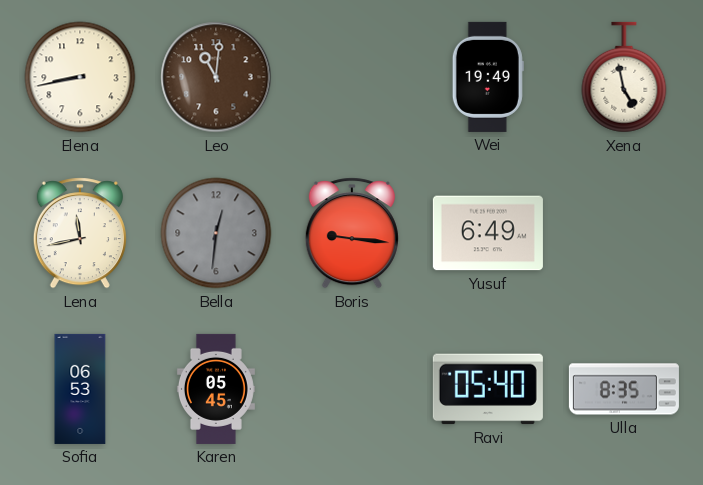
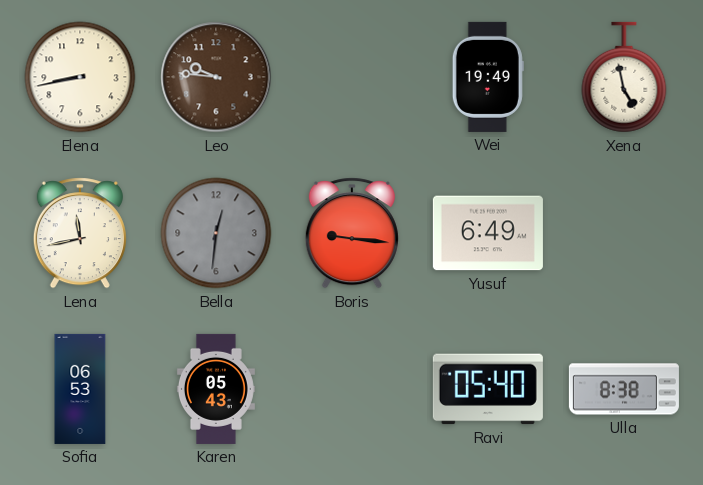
Leo: 11:01 -> 9:46
Karen: 05:45 -> 05:43
Ulla: 8:35 -> 8:38
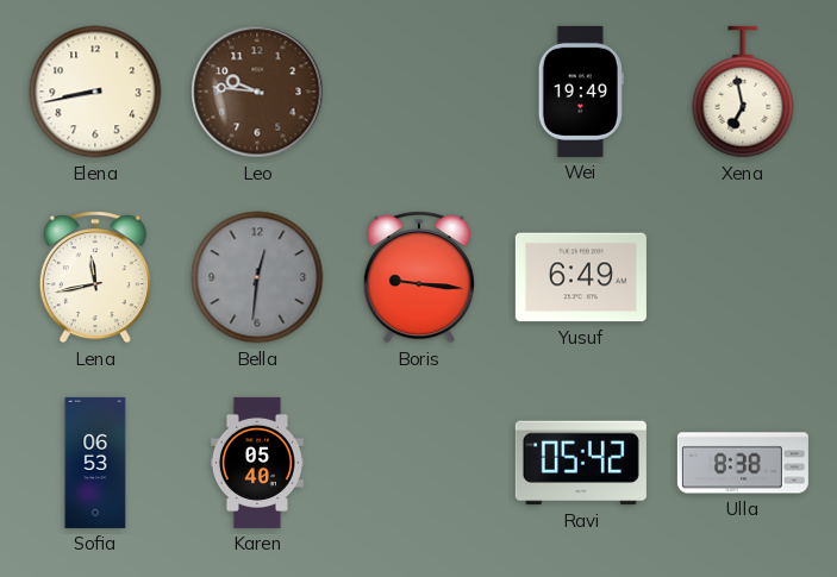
Xena: 4:58 -> 6:58
Karen: 05:43 -> 05:40
Ravi: 05:40 -> 05:42
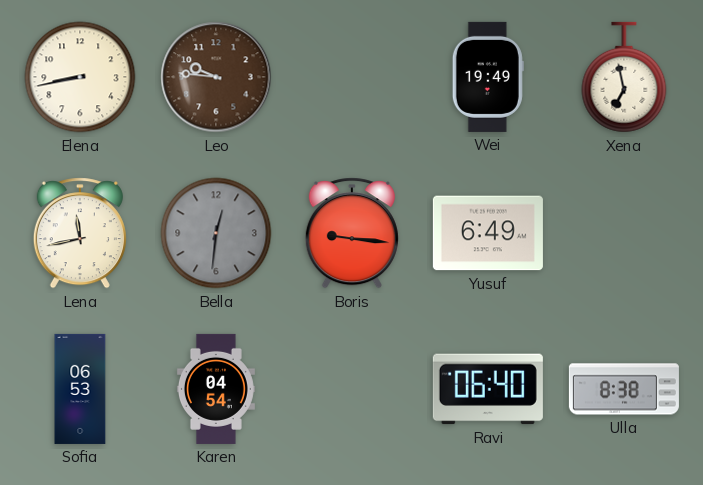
Karen: 05:40 -> 04:54
Ravi: 05:42 -> 06:40
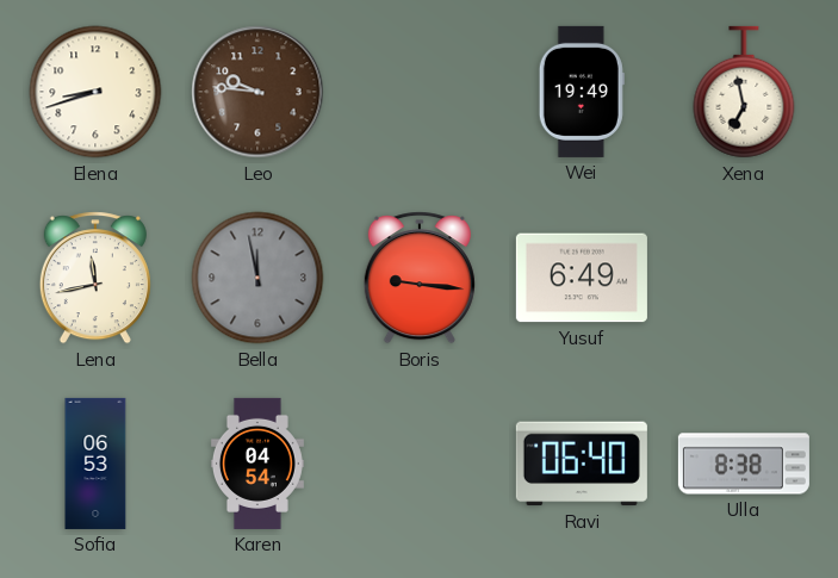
Elena: 8:43 -> 8:42
Bella: 12:31 -> 11:58
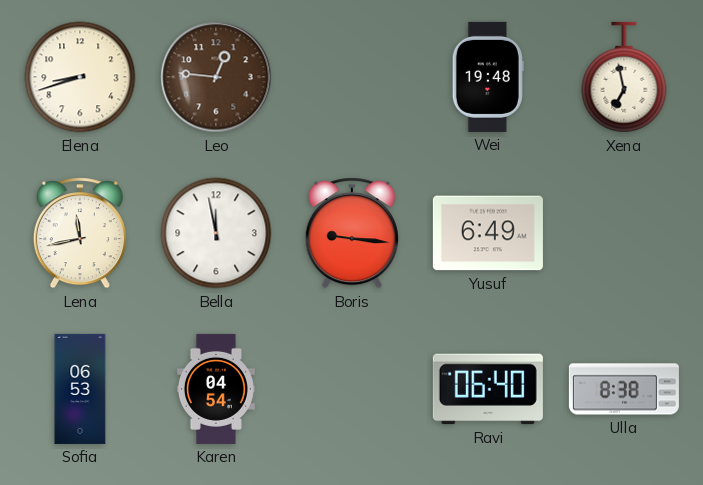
Leo: 9:46 -> 12:46
Wei: 19:49 -> 19:48
Bella dial: grey -> white
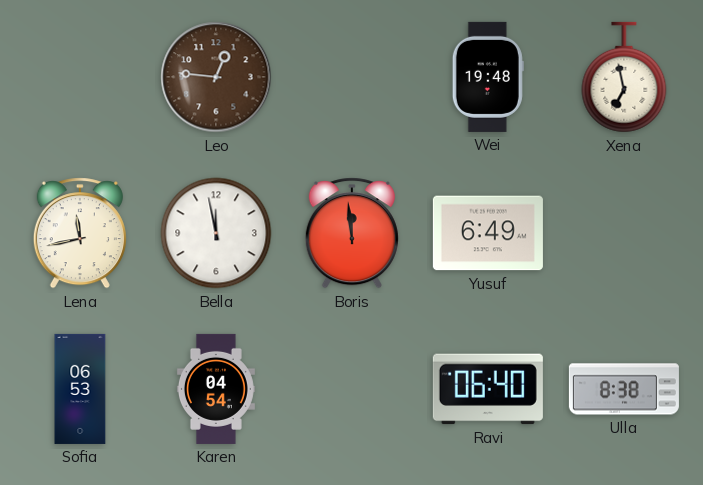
Elena: 8:42 -> none
Boris: 9:16 -> 11:59
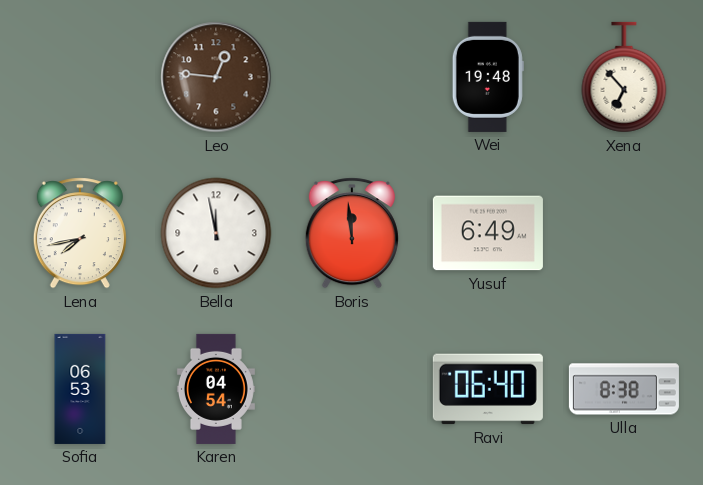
Xena: 6:58 -> 6:53
Lena: 11:43 -> 7:43
